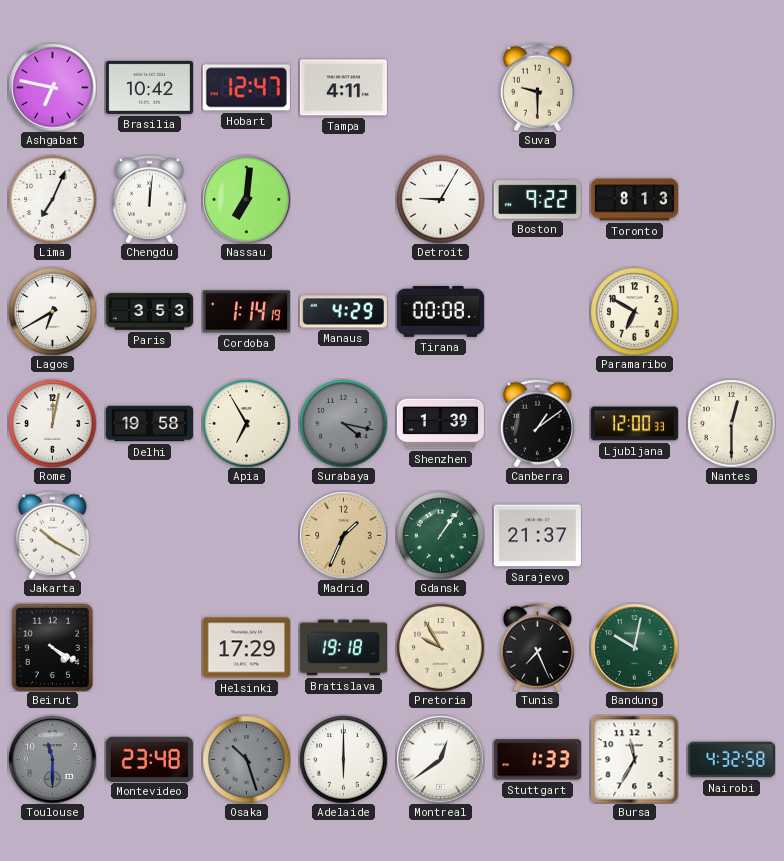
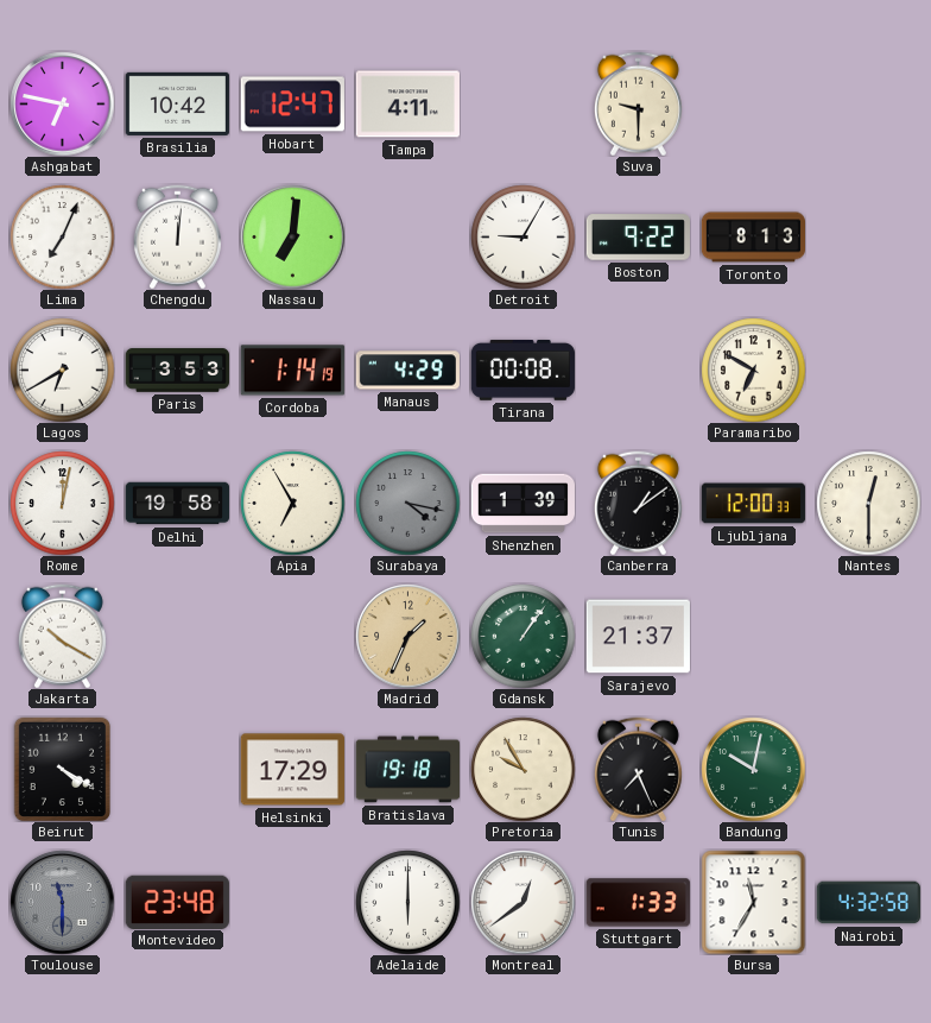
Osaka: 10:27 -> none
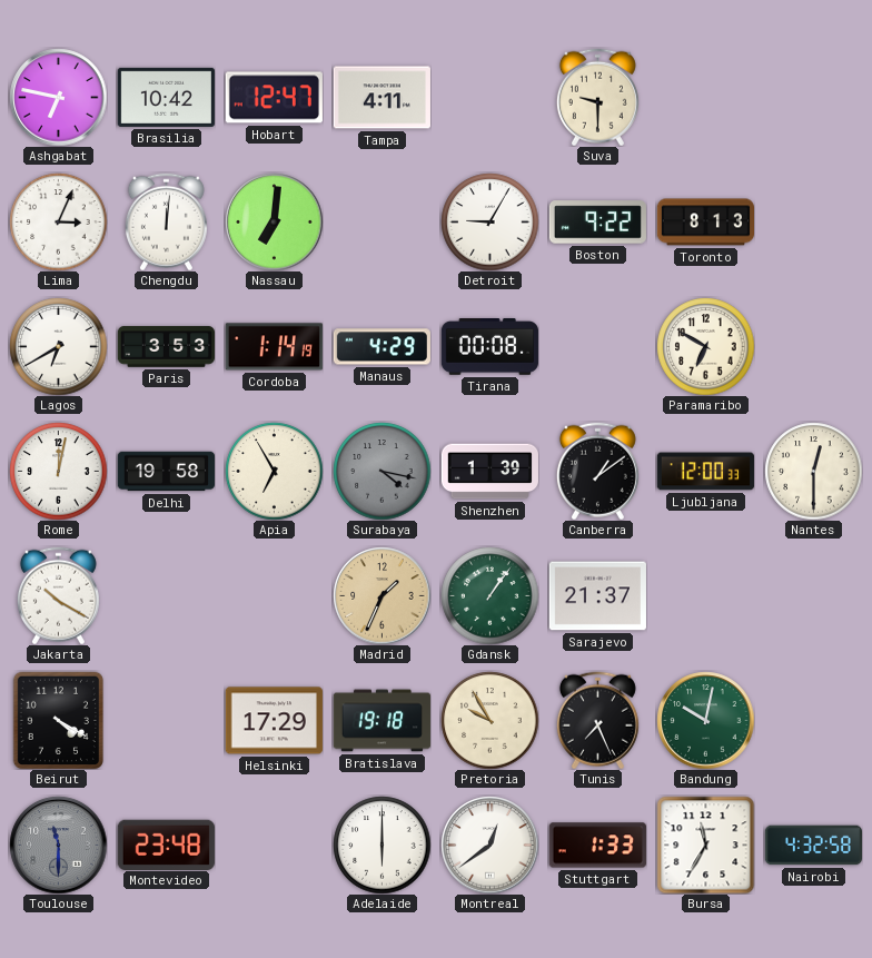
Lima: 7:04 -> 3:04
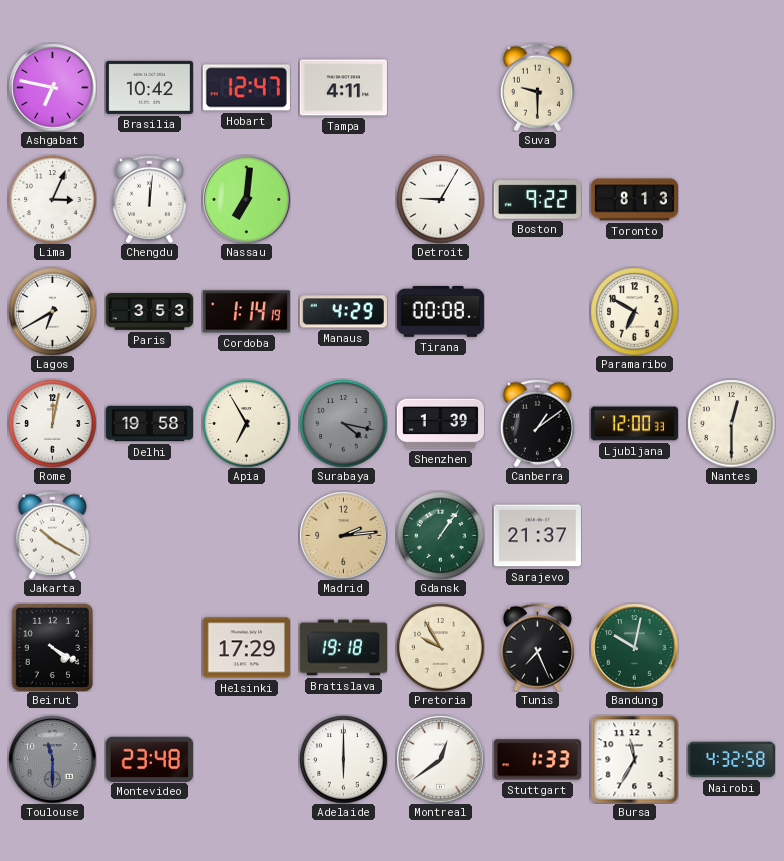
Madrid: 1:34 -> 2:14
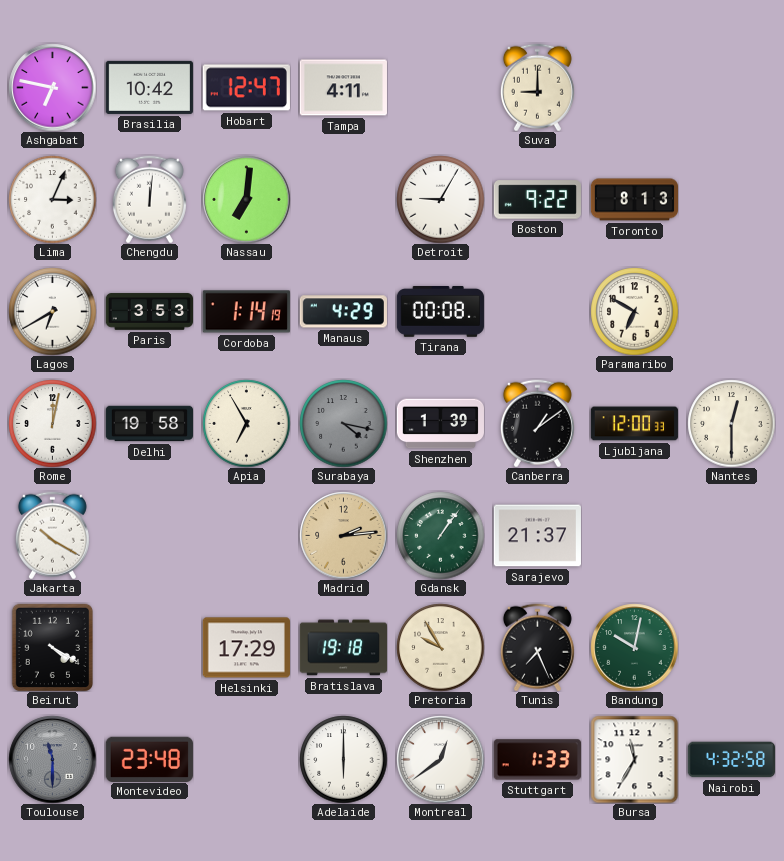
Suva: 9:30 -> 9:00
